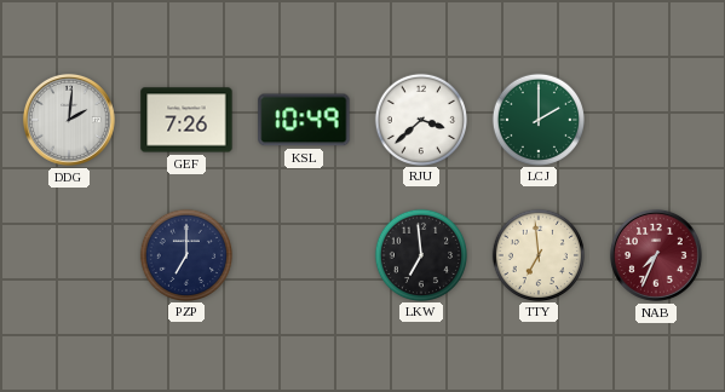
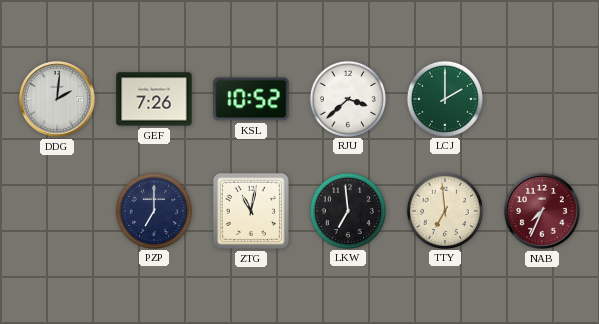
KSL: 10:49 -> 10:52
ZTG: none -> 11:02
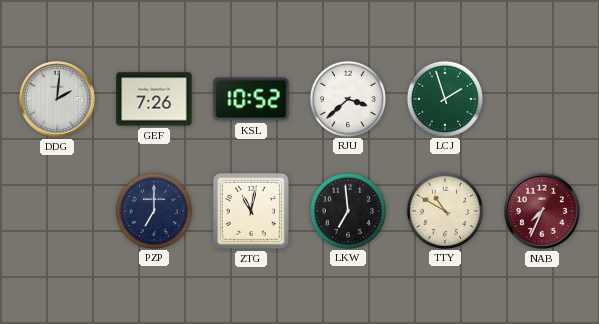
LCJ: 2:00 -> 1:57
TTY: 6:59 -> 10:50
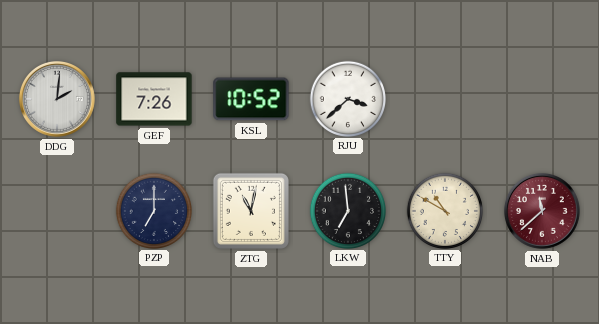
LCJ: 1:57 -> none
NAB: 7:34 -> 11:38
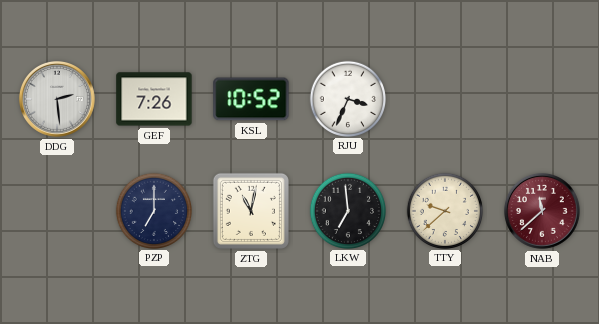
DDG: 2:01 -> 2:29
RJU: 3:38 -> 3:34
TTY: 10:50 -> 9:38
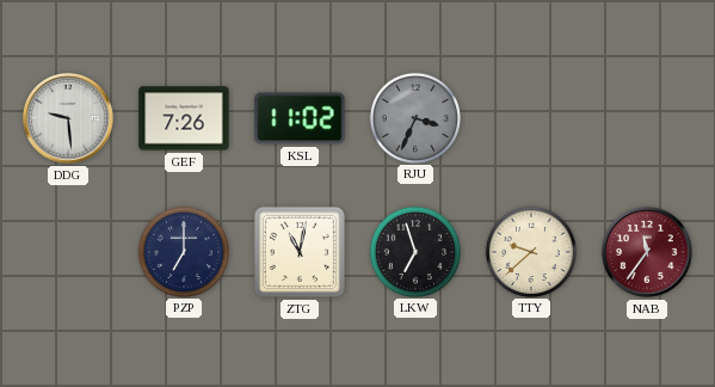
DDG: 2:29 -> 9:29
KSL: 10:52 -> 11:02
RJU dial: white -> grey
LKW: 6:59 -> 6:57
NAB: 11:38 -> 11:36
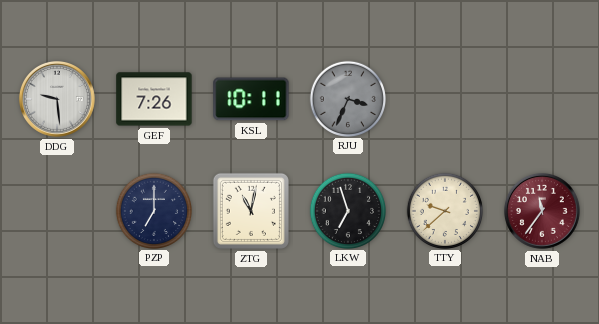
KSL: 11:02 -> 10:11
